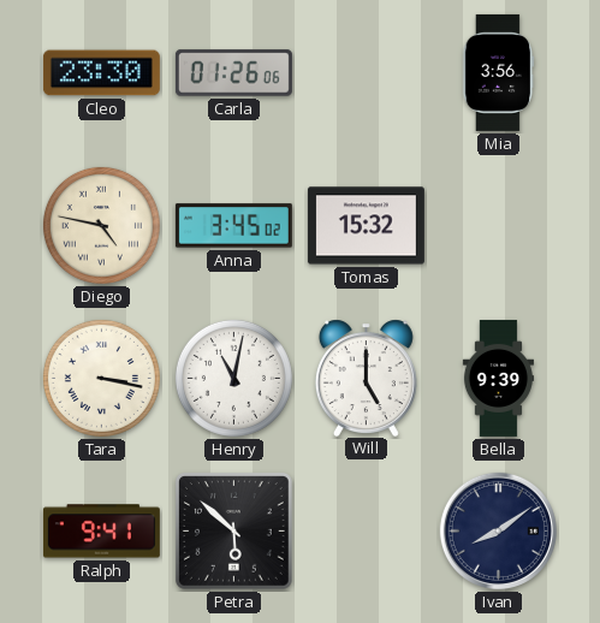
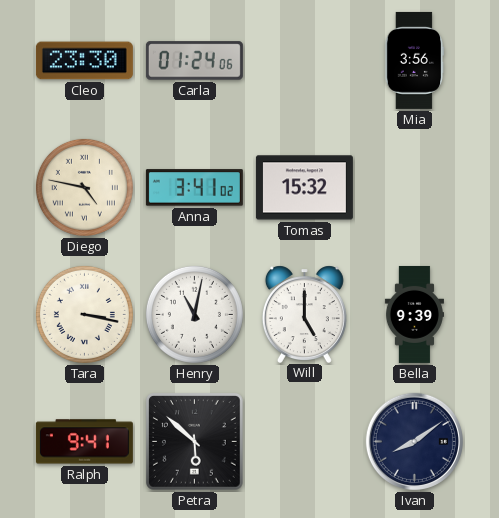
Carla: 01:26 -> 01:24
Anna: 3:45 -> 3:41
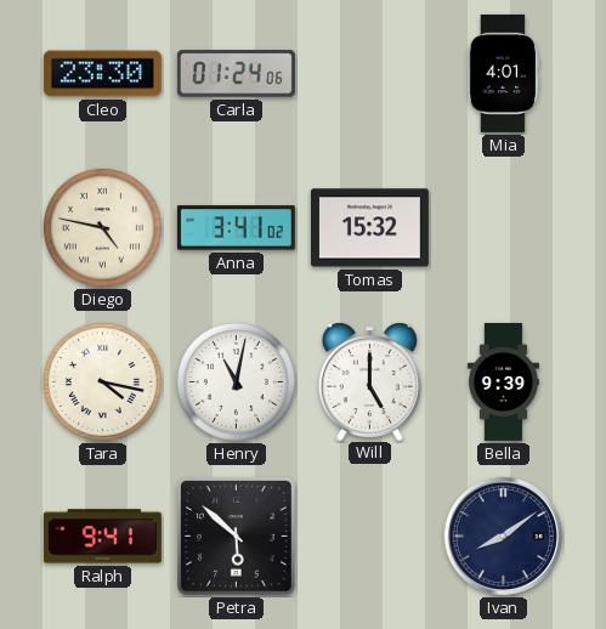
Mia: 3:56 -> 4:01
Tara: 3:17 -> 4:17
